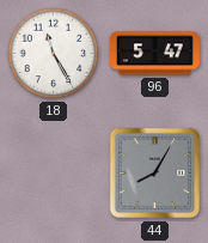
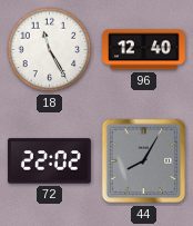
96: 5:47 -> 12:40
72: none -> 22:02
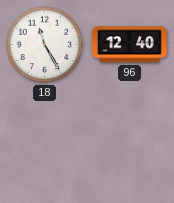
72: 22:02 -> none
44: 8:05 -> none
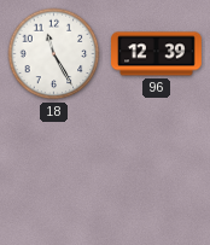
96: 12:40 -> 12:39
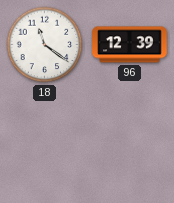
18: 11:25 -> 11:21
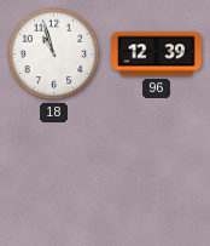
18: 11:21 -> 10:57
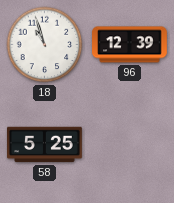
58: none -> 5:25
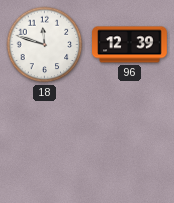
18: 10:57 -> 11:48
58: 5:25 -> none
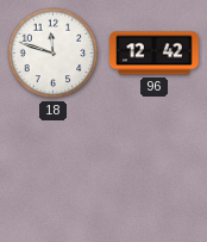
96: 12:39 -> 12:42
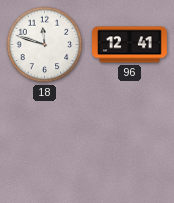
96: 12:42 -> 12:41
